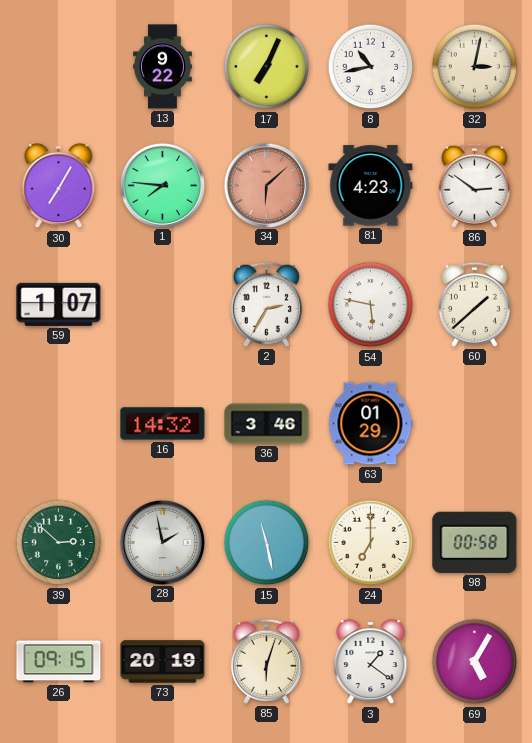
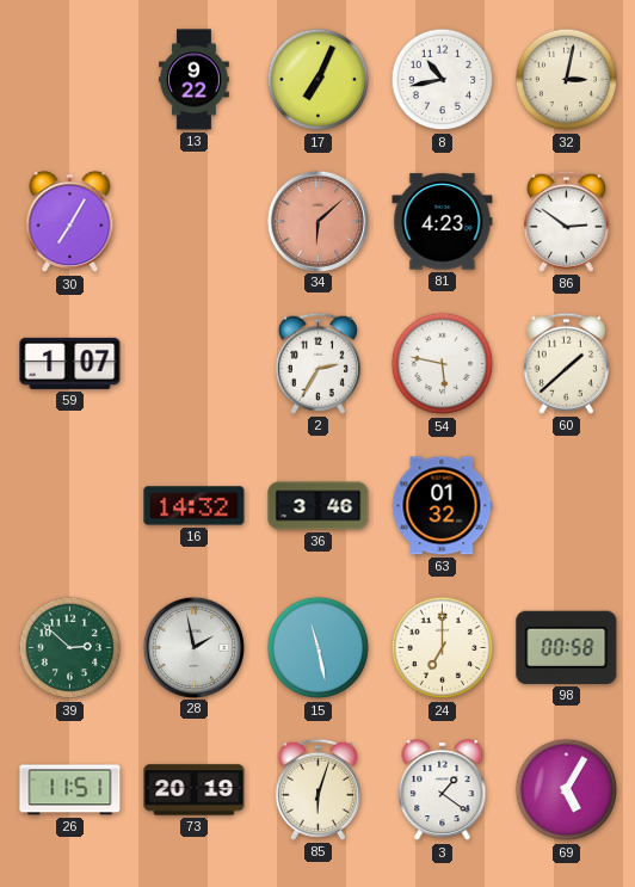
1: 7:46 -> none
63: 01:29 -> 01:32
26: 09:15 -> 11:51
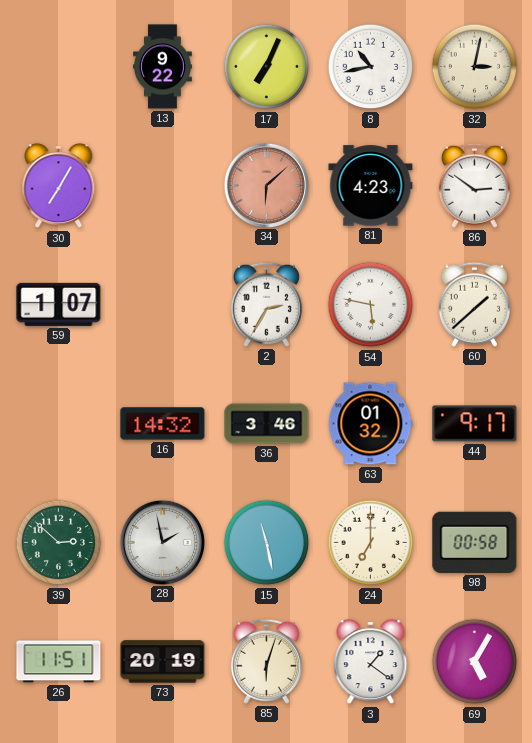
44: none -> 9:17
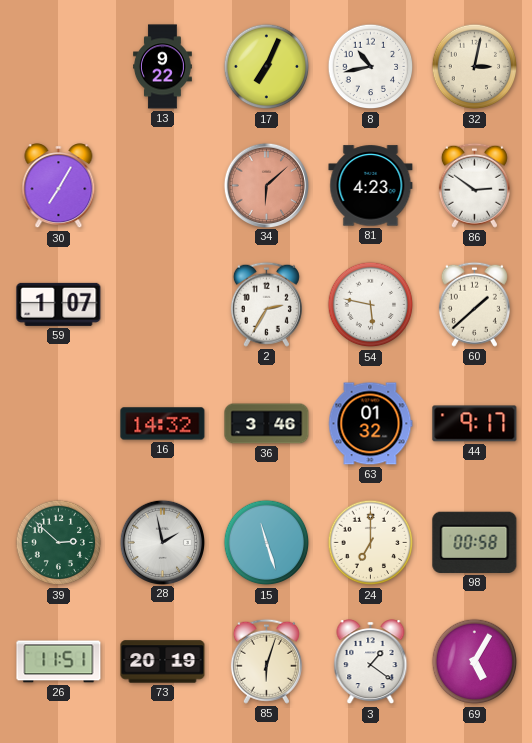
15: 11:28 -> 11:27
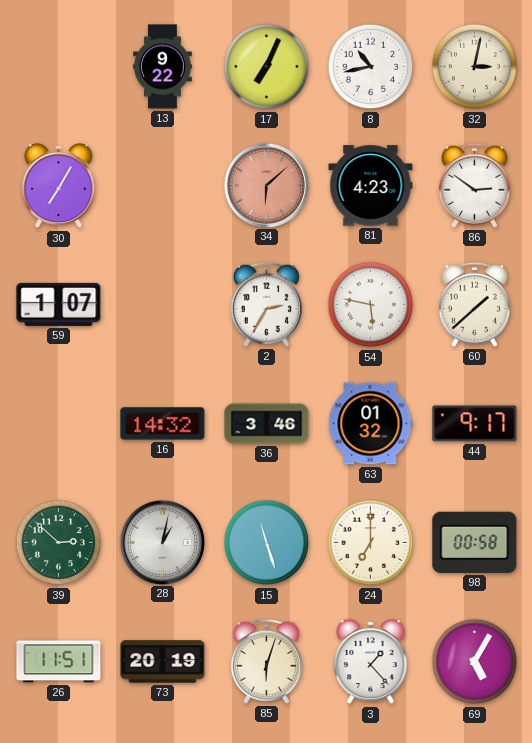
28: 1:58 -> 1:02
3: 1:21 -> 1:23
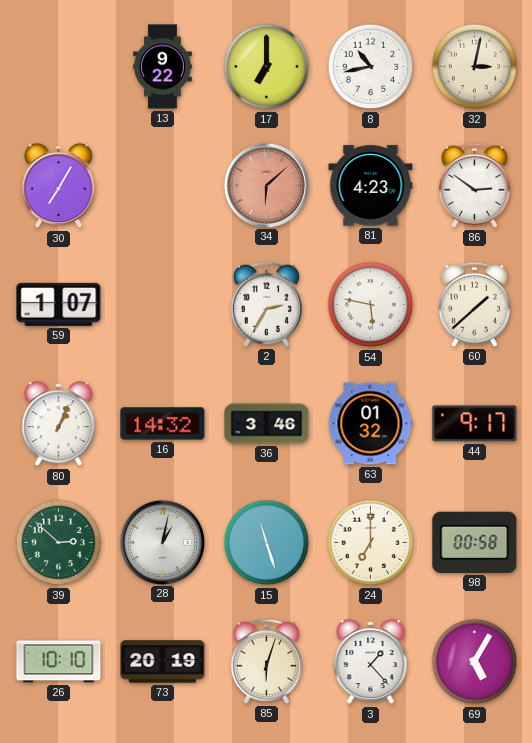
17: 7:04 -> 7:00
80: none -> 1:04
26: 11:51 -> 10:10
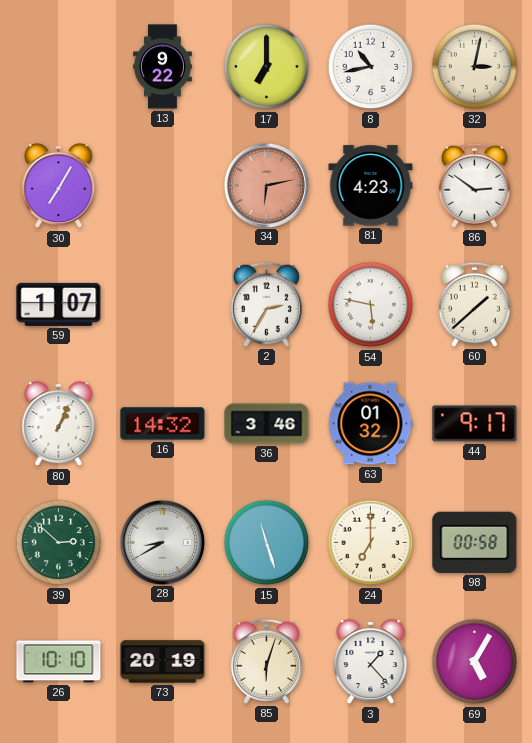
34: 6:08 -> 6:13
28: 1:02 -> 8:40
